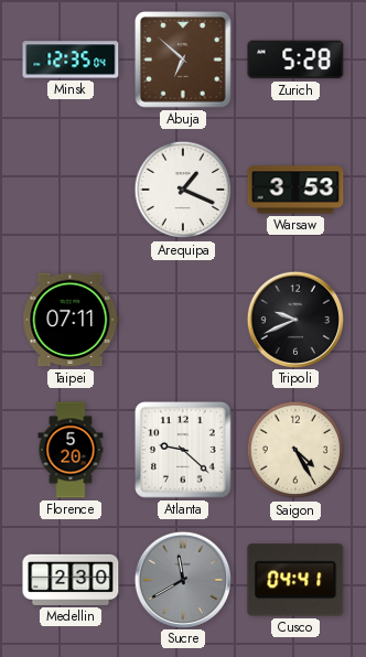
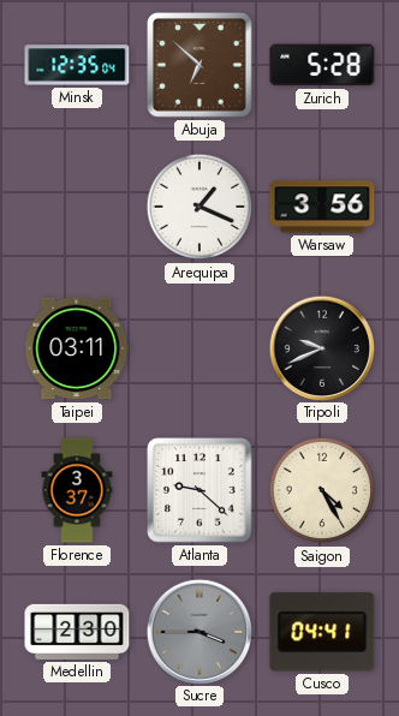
Warsaw: 3:53 -> 3:56
Taipei: 07:11 -> 03:11
Florence: 5:20 -> 3:37
Sucre: 11:40 -> 3:45
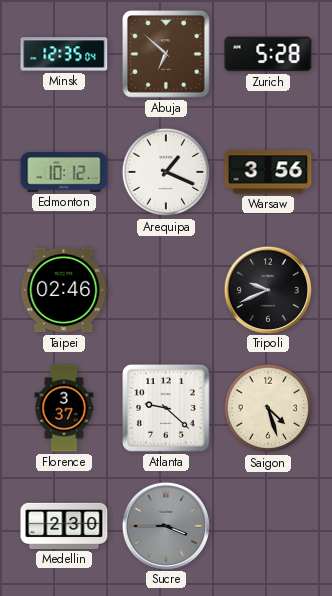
Edmonton: none -> 10:12
Taipei: 03:11 -> 02:46
Saigon: 4:25 -> 4:27
Cusco: 04:41 -> none
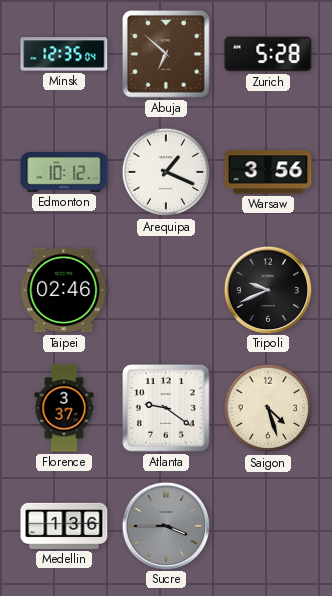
Atlanta: 9:22 -> 9:21
Medellin: 2:30 -> 1:36
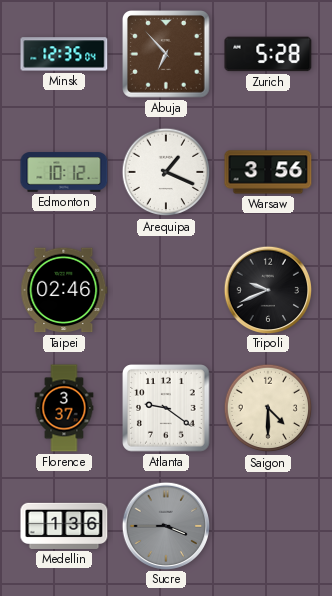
Abuja: 6:52 -> 6:53
Saigon: 4:27 -> 4:30
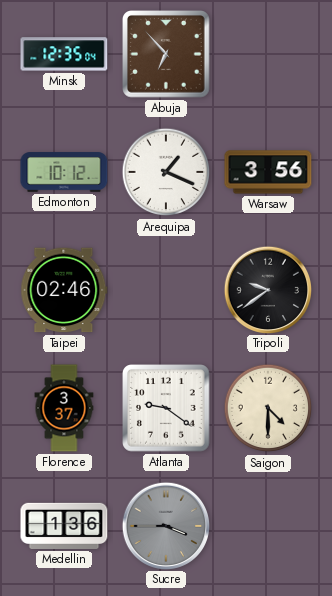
Zurich: 5:28 -> none
Tripoli: 9:41 -> 9:39
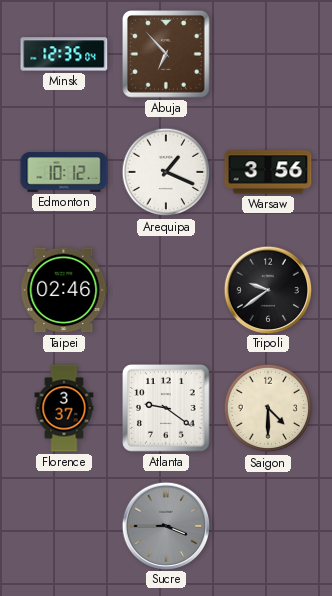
Medellin: 1:36 -> none
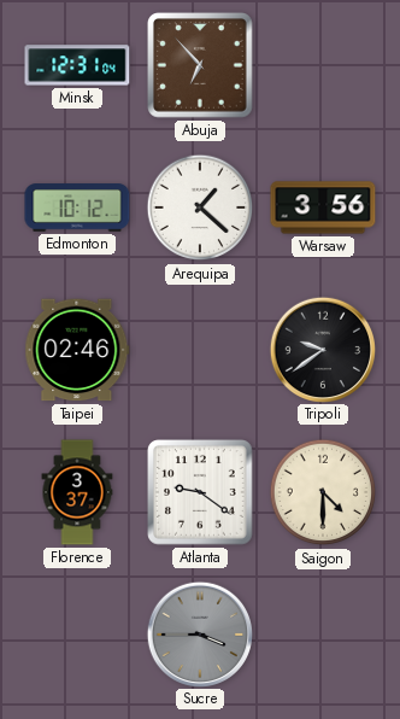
Minsk: 12:35 -> 12:31
Arequipa: 1:19 -> 1:22
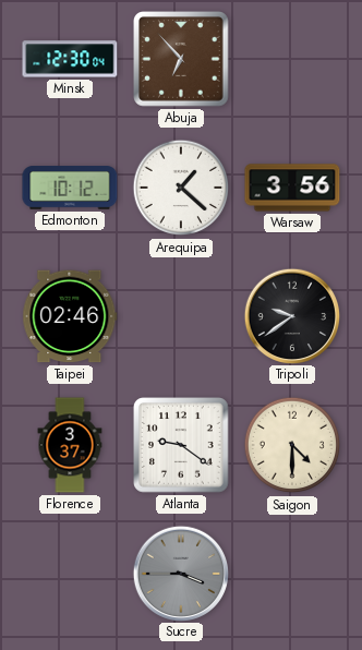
Minsk: 12:31 -> 12:30
